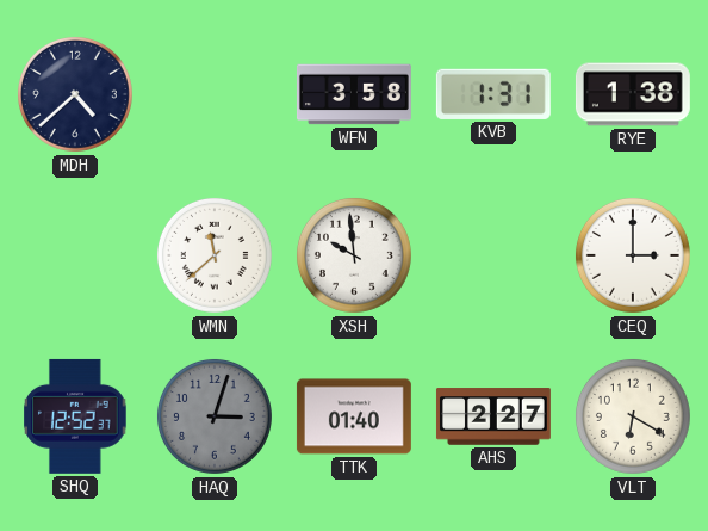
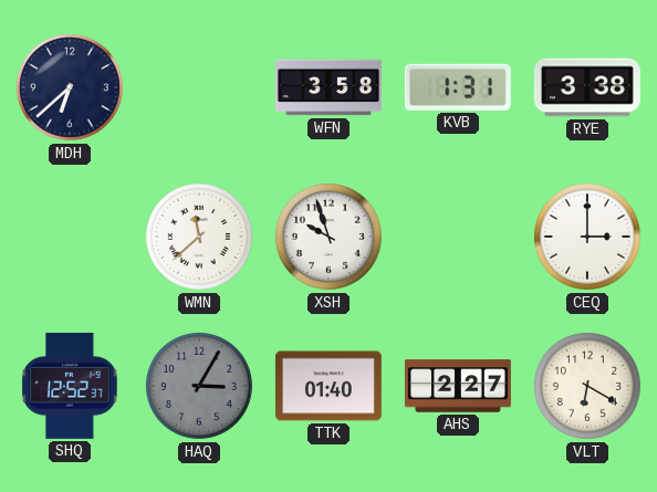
MDH: 4:38 -> 6:38
RYE: 1:38 -> 3:38
XSH: 9:59 -> 9:57
HAQ: 3:03 -> 3:05
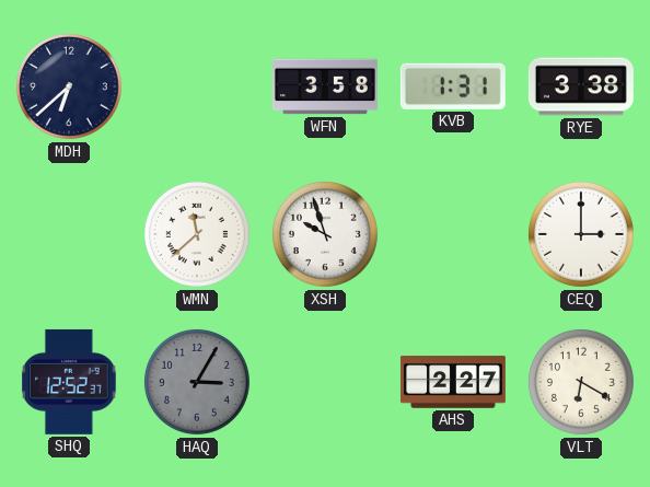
TTK: 01:40 -> none
